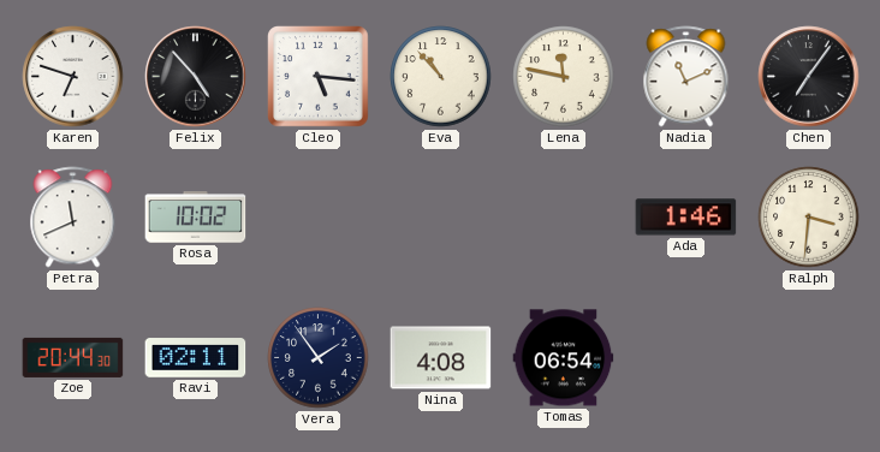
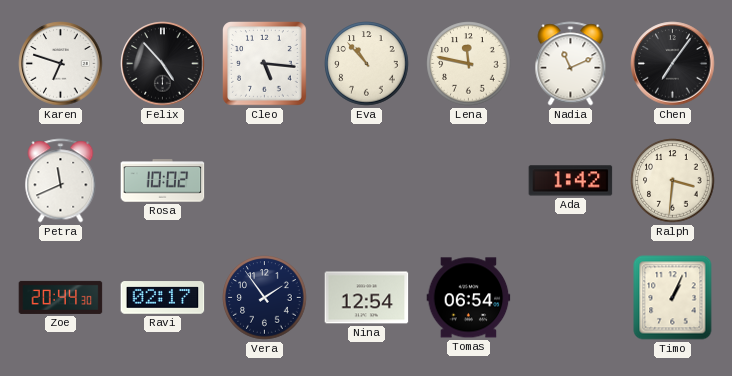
Ada: 1:46 -> 1:42
Ravi: 02:11 -> 02:17
Nina: 4:08 -> 12:54
Timo: none -> 1:04
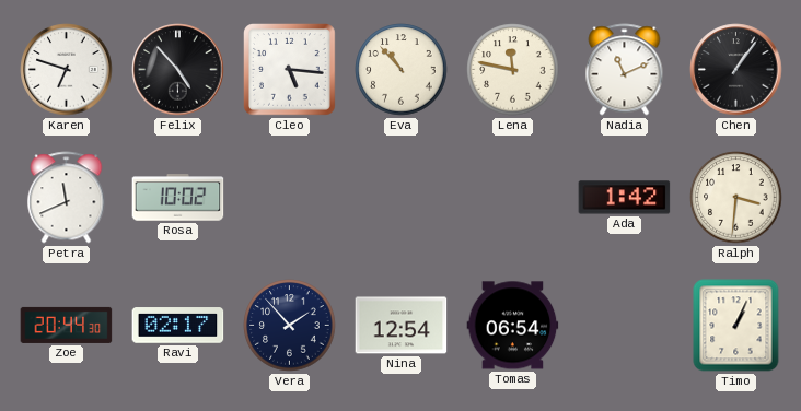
Chen: 7:06 -> 1:06
Vera: 1:54 -> 1:53
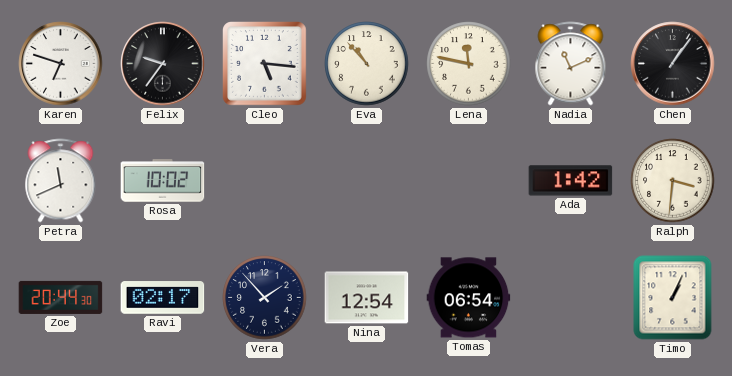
Felix: 4:53 -> 9:36
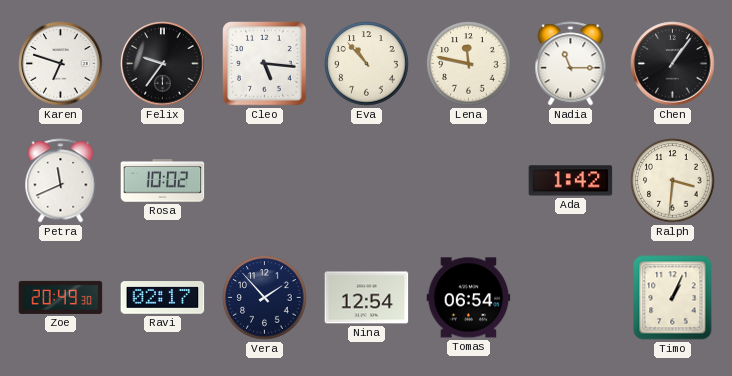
Nadia: 11:11 -> 11:15
Zoe: 20:44 -> 20:49
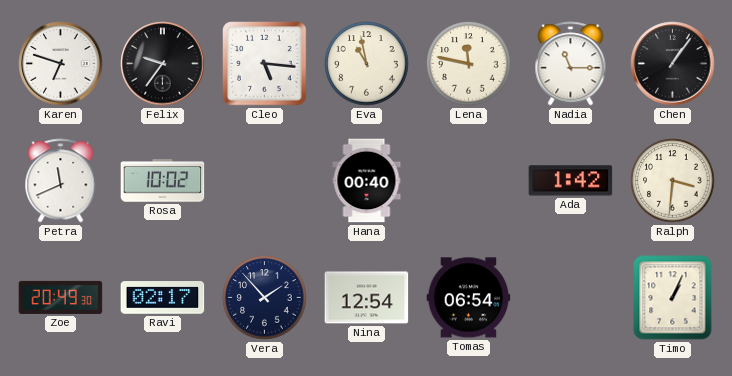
Eva: 10:53 -> 10:58
Hana: none -> 00:40
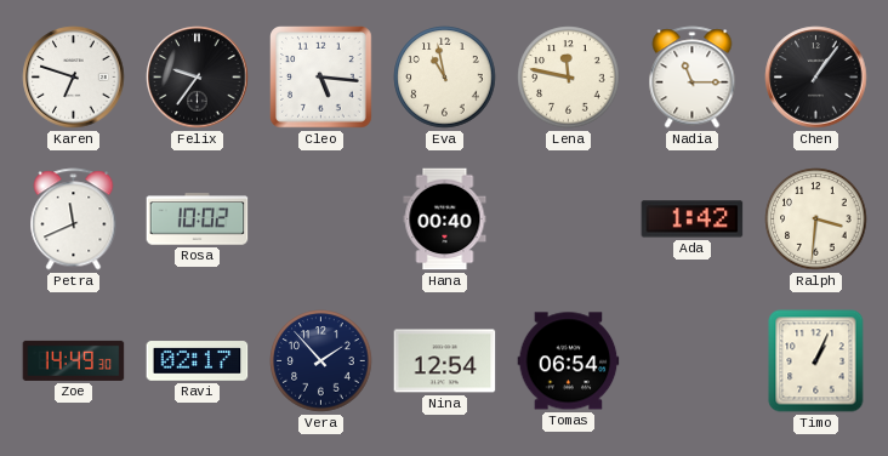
Zoe: 20:49 -> 14:49
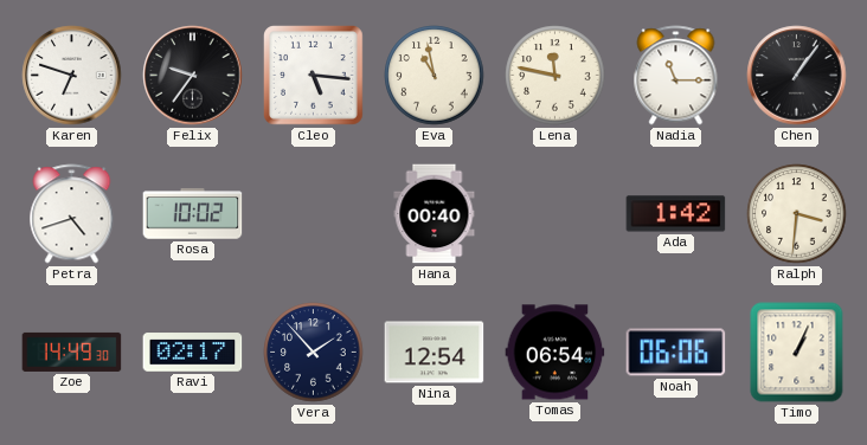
Petra: 11:41 -> 4:42
Noah: none -> 06:06
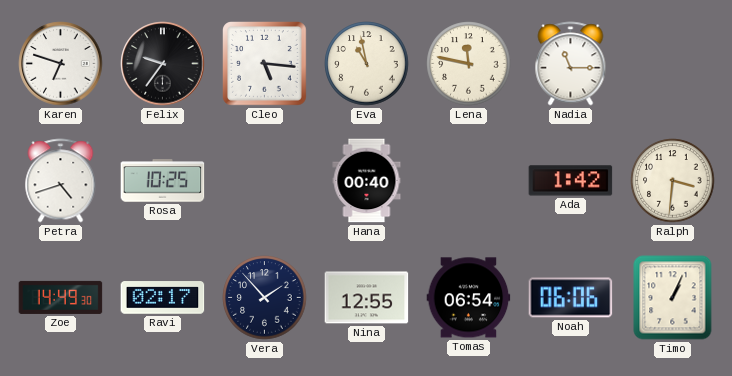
Chen: 1:06 -> none
Rosa: 10:02 -> 10:25
Nina: 12:54 -> 12:55
